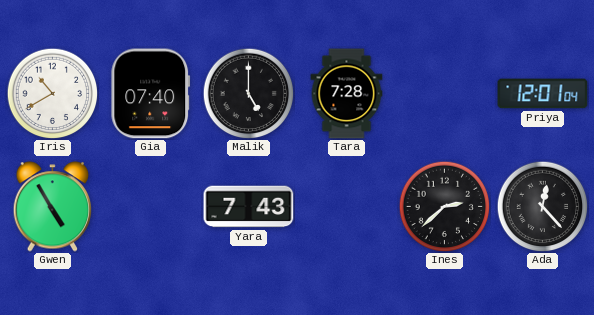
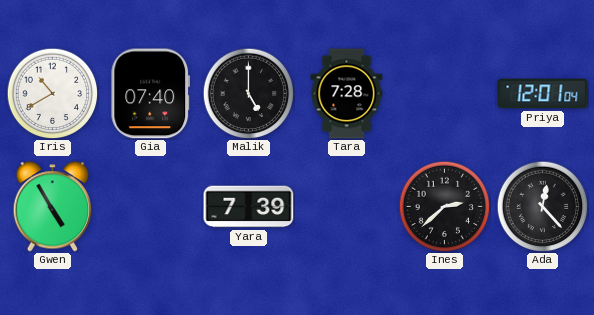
Yara: 7:43 -> 7:39
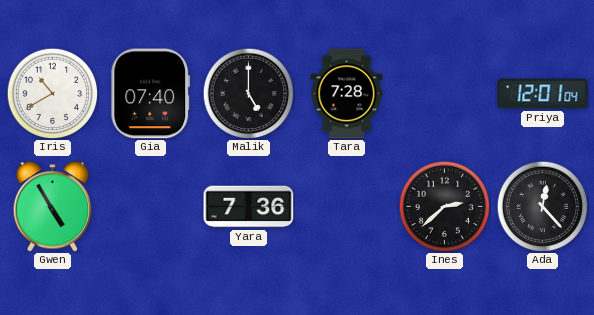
Yara: 7:39 -> 7:36
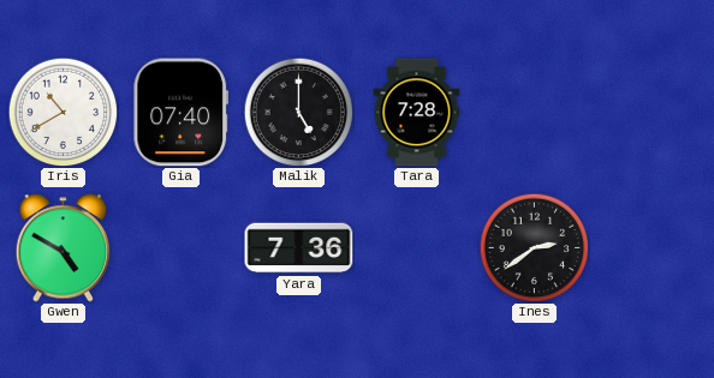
Priya: 12:01 -> none
Gwen: 4:55 -> 4:50
Ines: 2:38 -> 2:39
Ada: 12:23 -> none
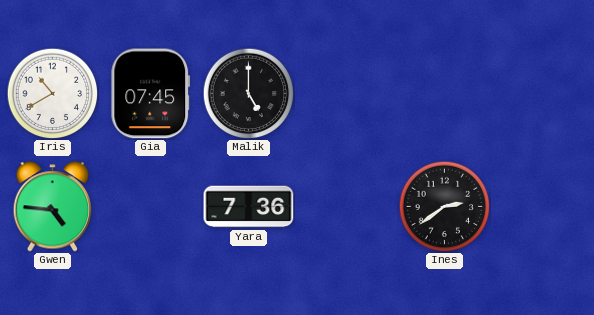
Gia: 07:40 -> 07:45
Tara: 7:28 -> none
Gwen: 4:50 -> 4:46
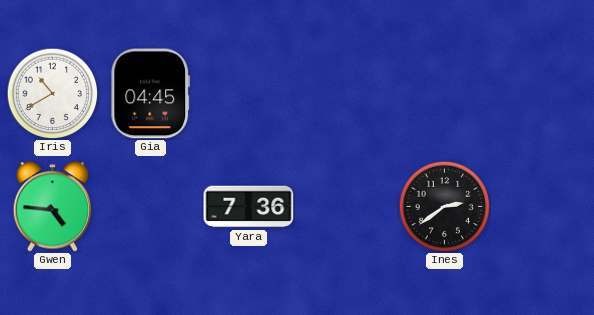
Gia: 07:45 -> 04:45
Malik: 5:00 -> none
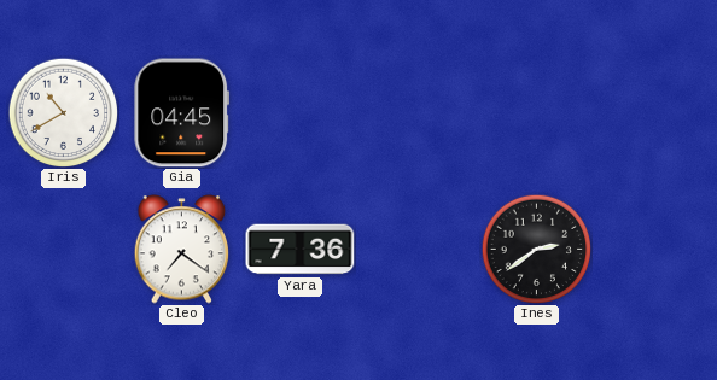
Gwen: 4:46 -> none
Cleo: none -> 7:21
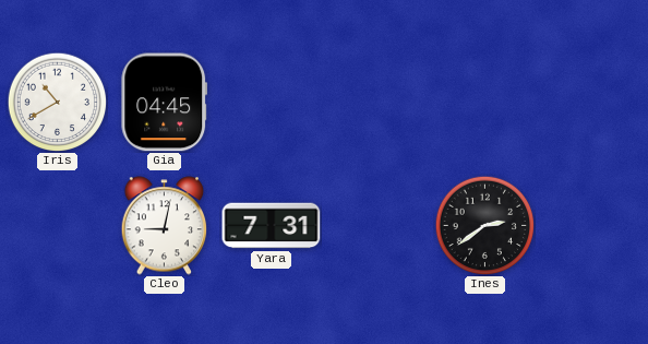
Cleo: 7:21 -> 9:02
Yara: 7:36 -> 7:31
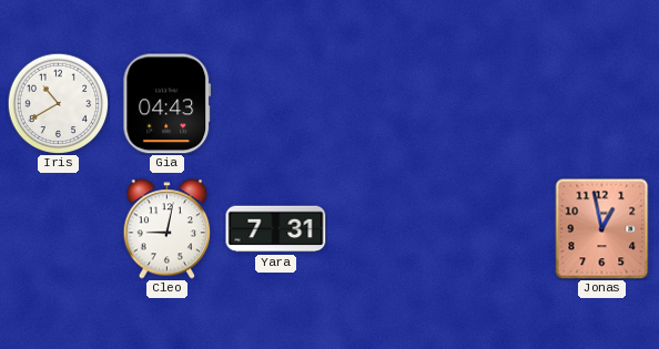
Gia: 04:45 -> 04:43
Ines: 2:39 -> none
Jonas: none -> 12:58
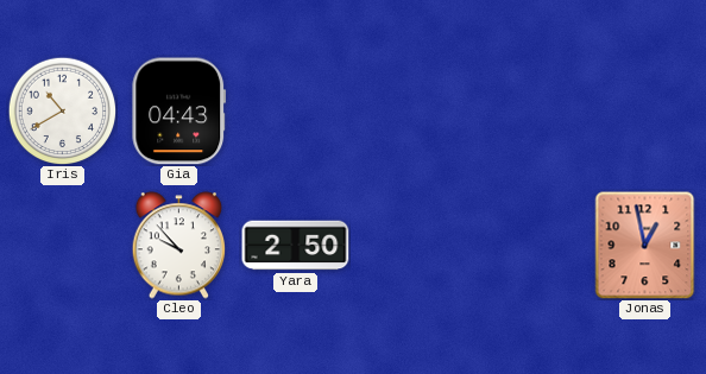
Cleo: 9:02 -> 9:53
Yara: 7:31 -> 2:50
